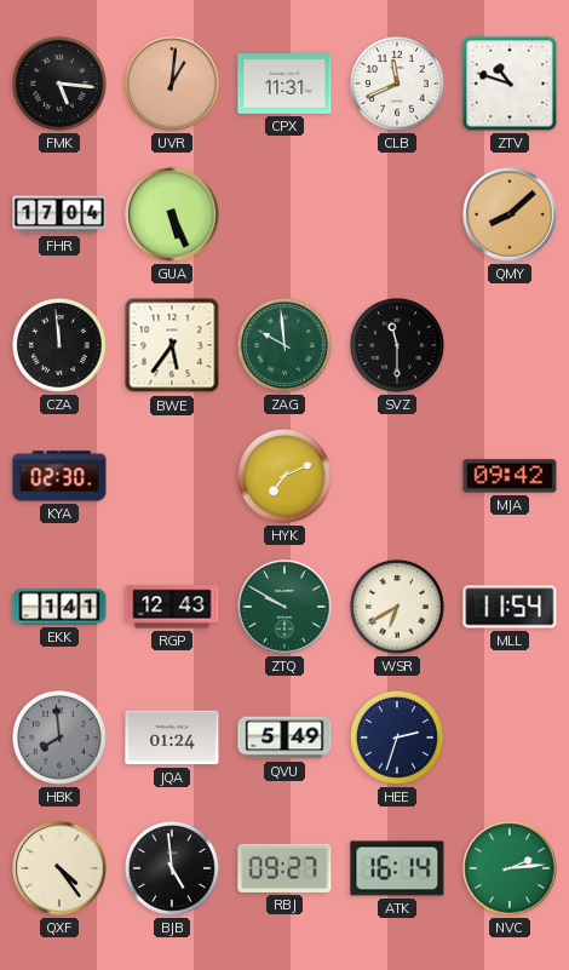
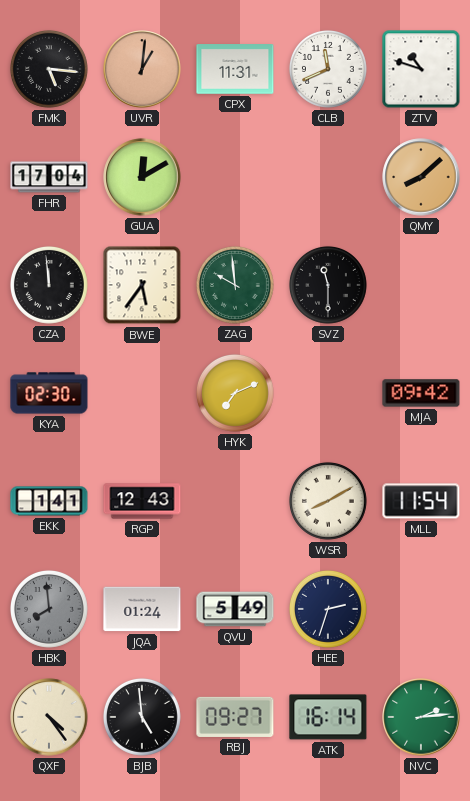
GUA: 5:26 -> 12:10
ZTQ: 9:50 -> none
WSR: 6:40 -> 8:10
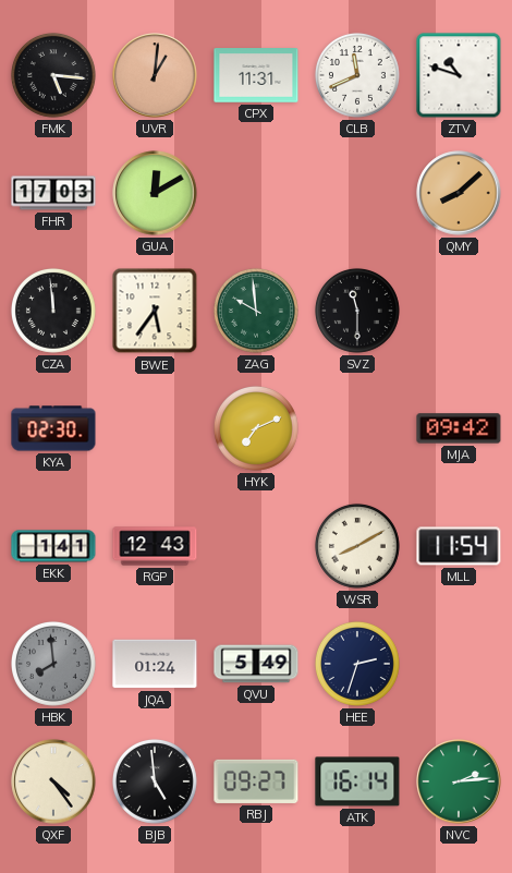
FHR: 17:04 -> 17:03
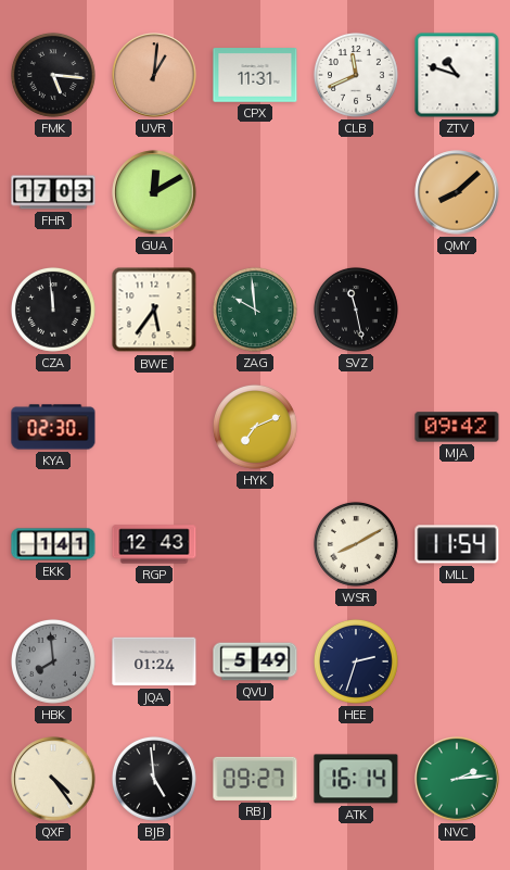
SVZ: 11:30 -> 11:28
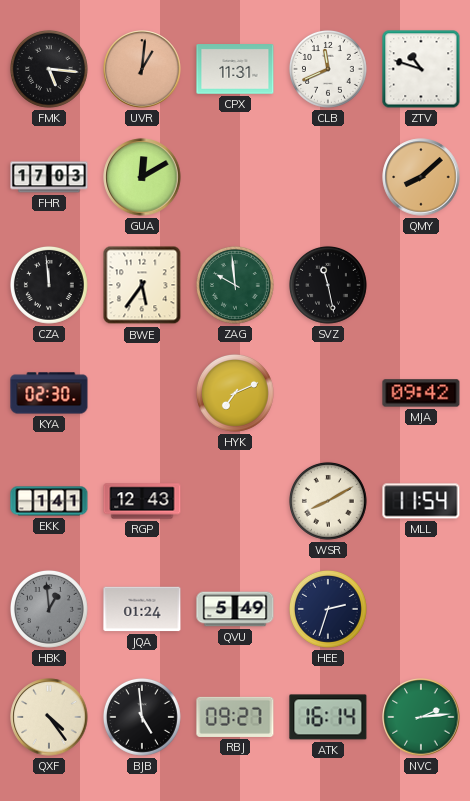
HBK: 7:59 -> 12:59
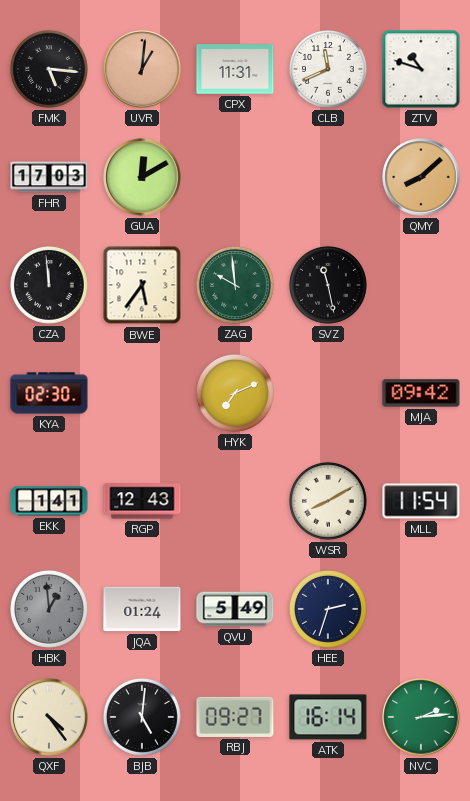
BJB: 4:59 -> 5:01
